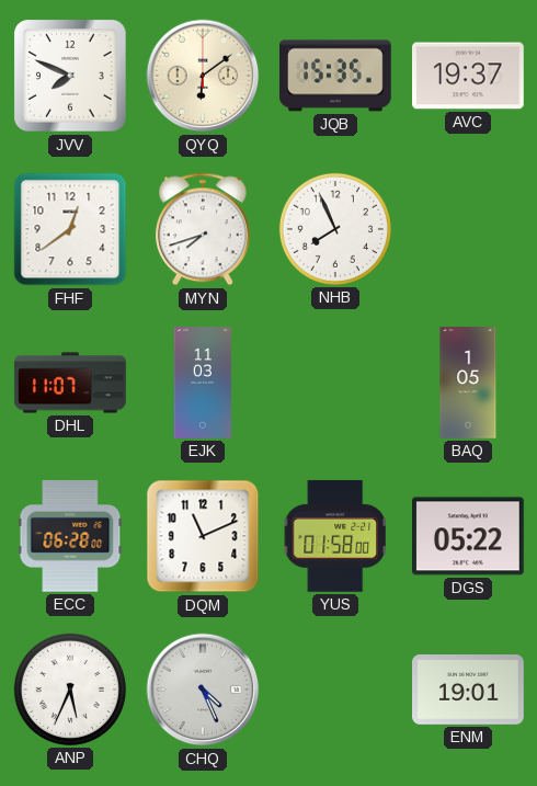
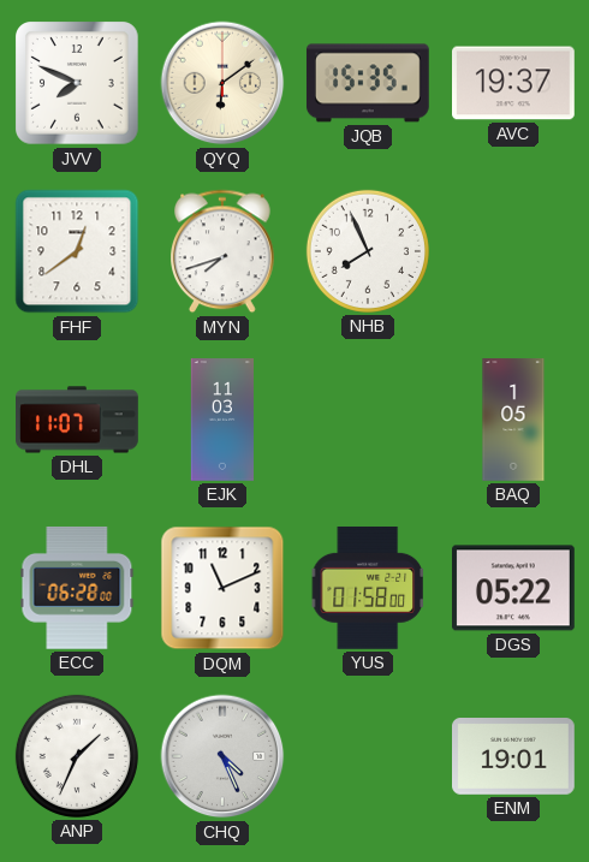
ANP: 5:34 -> 1:34
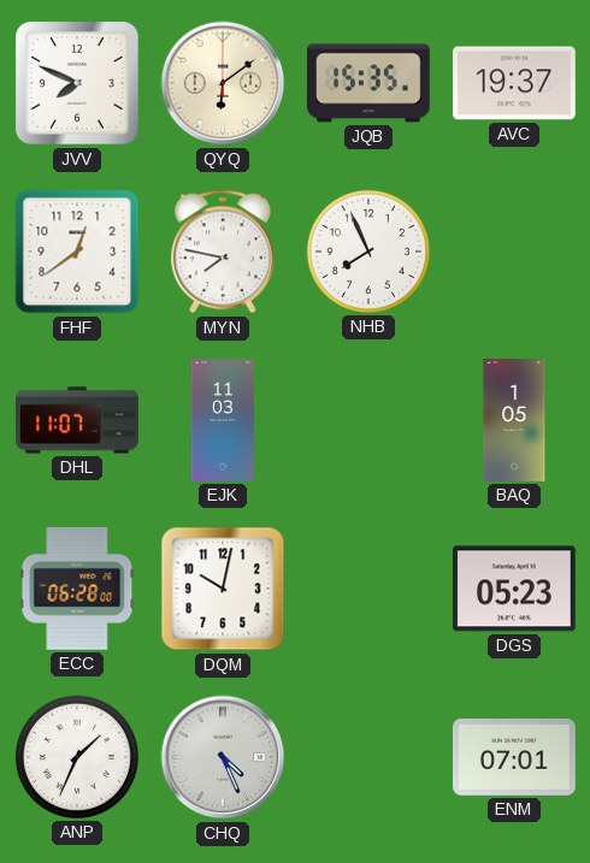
MYN: 7:42 -> 7:47
DQM: 11:11 -> 10:02
YUS: 01:58 -> none
DGS: 05:22 -> 05:23
ENM: 19:01 -> 07:01
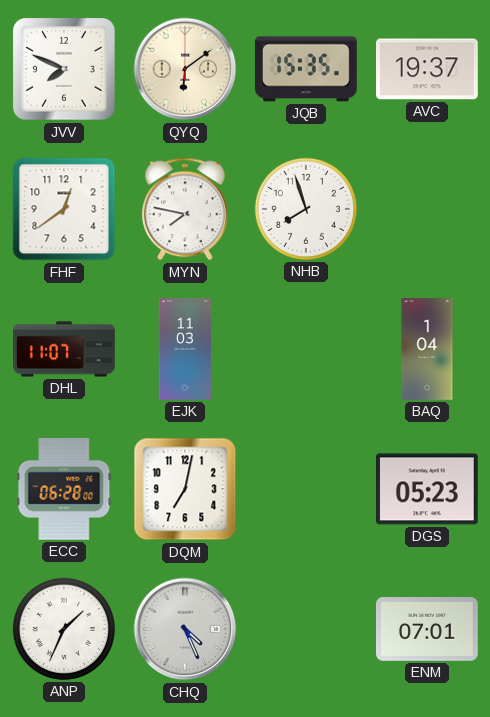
NHB: 7:56 -> 7:57
BAQ: 1:05 -> 1:04
DQM: 10:02 -> 7:02
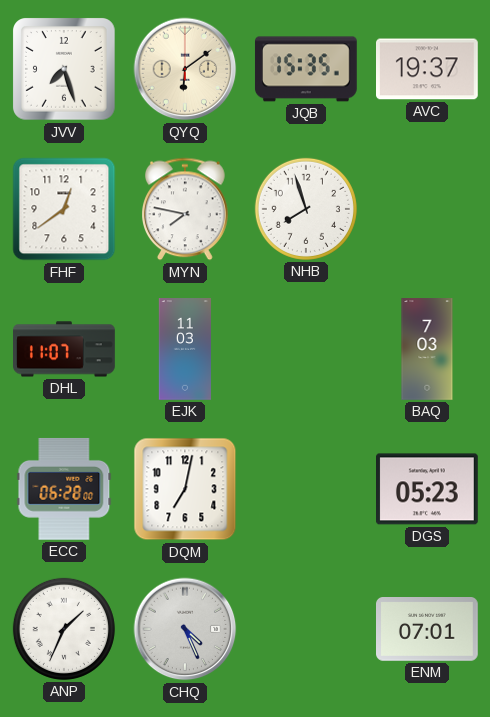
JVV: 7:49 -> 7:27
BAQ: 1:04 -> 7:03
